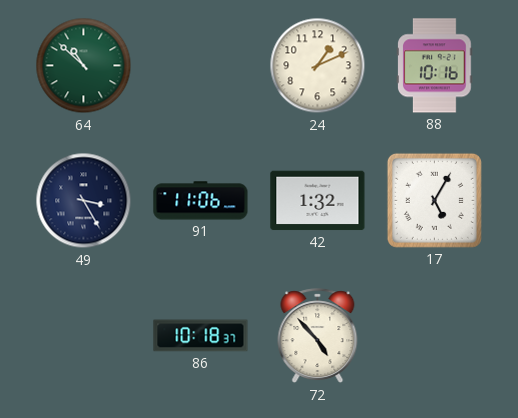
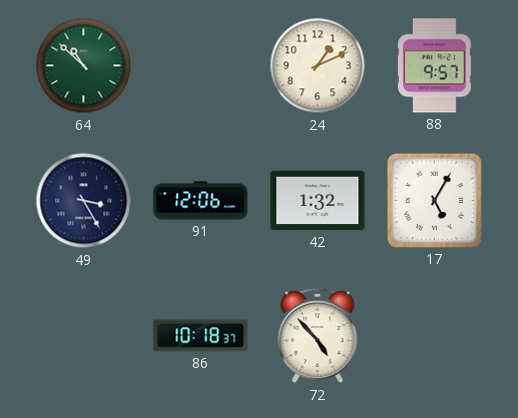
88: 10:16 -> 9:57
91: 11:06 -> 12:06
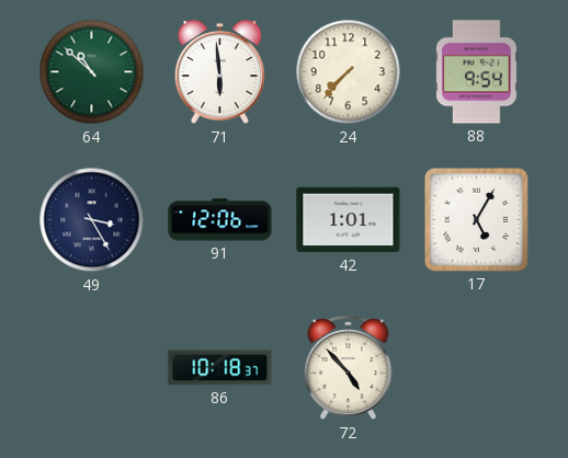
71: none -> 5:59
24: 1:11 -> 7:37
88: 9:57 -> 9:54
42: 1:32 -> 1:01
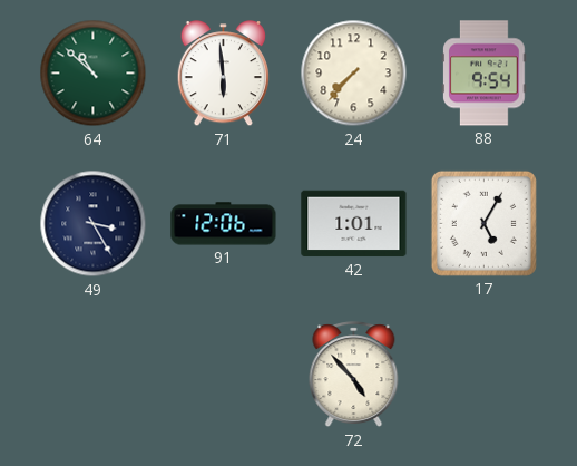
86: 10:18 -> none
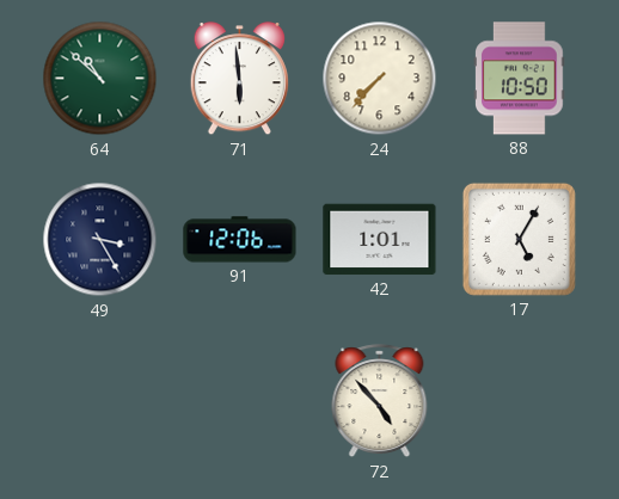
88: 9:54 -> 10:50
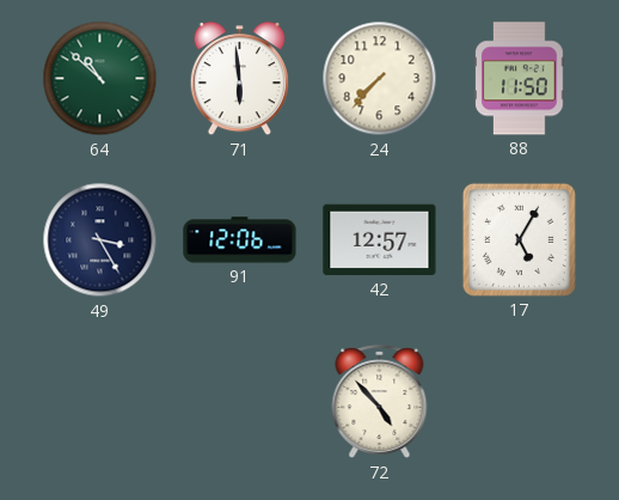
88: 10:50 -> 11:50
42: 1:01 -> 12:57
